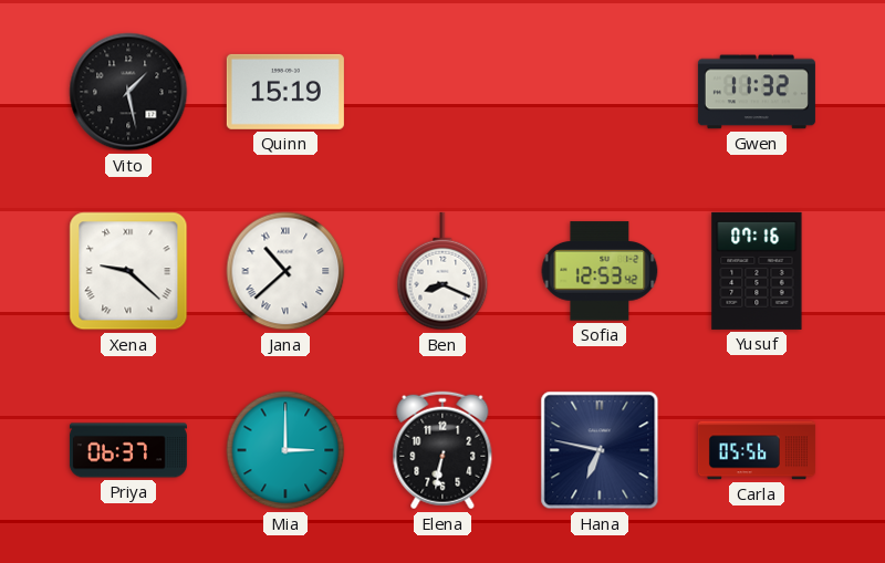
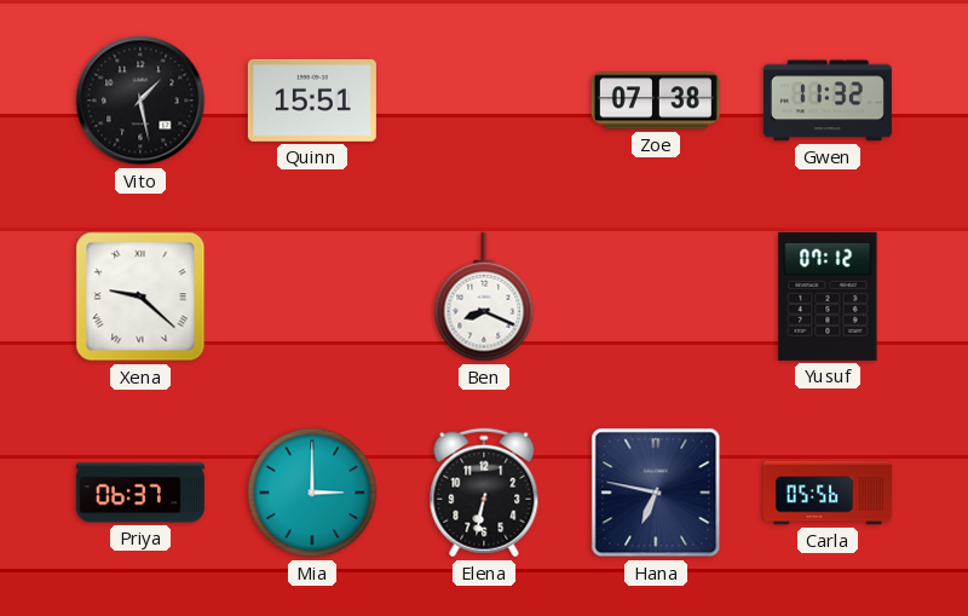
Quinn: 15:19 -> 15:51
Zoe: none -> 07:38
Jana: 10:38 -> none
Sofia: 12:53 -> none
Yusuf: 07:16 -> 07:12
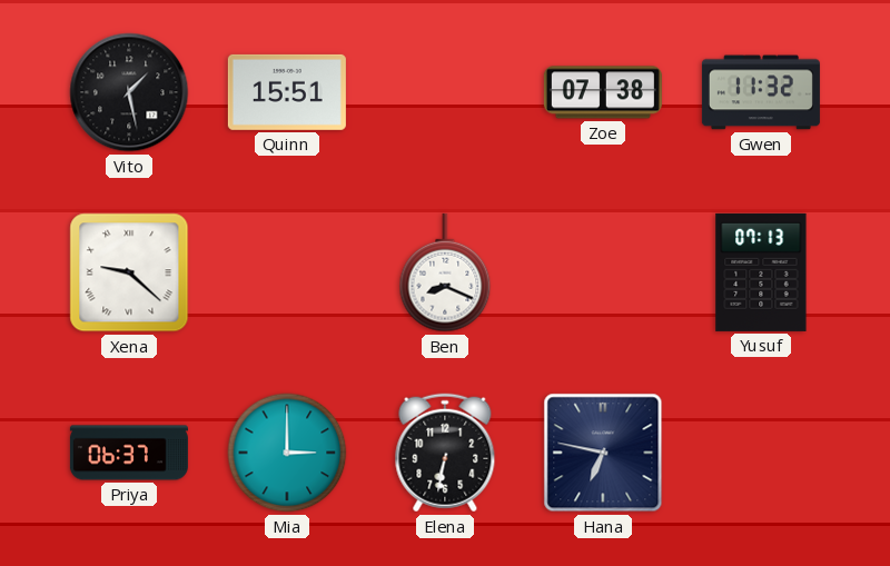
Yusuf: 07:12 -> 07:13
Carla: 05:56 -> none
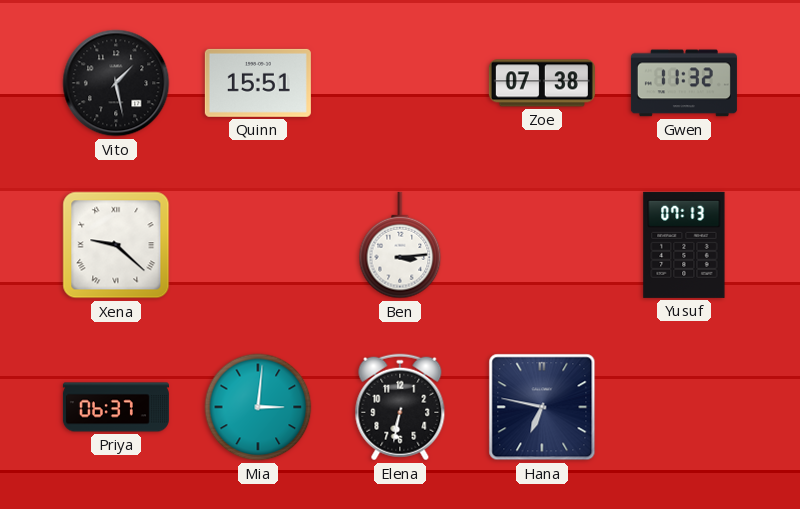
Ben: 8:19 -> 3:14
Mia: 3:00 -> 3:01
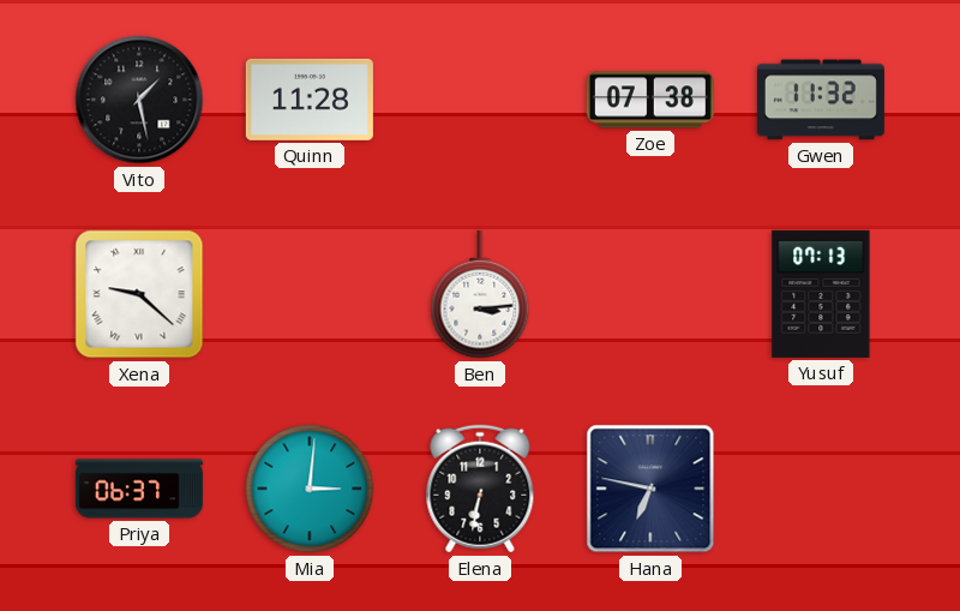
Quinn: 15:51 -> 11:28
